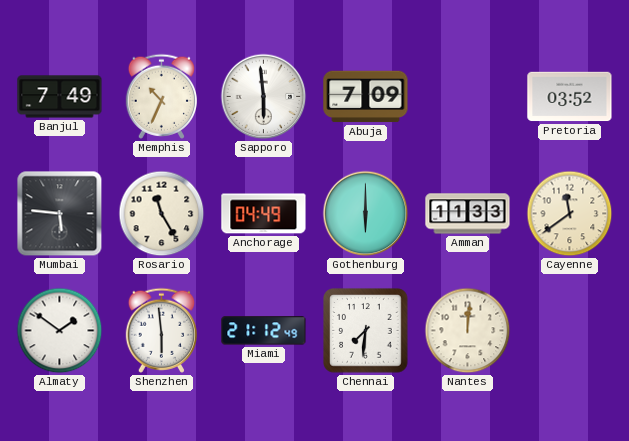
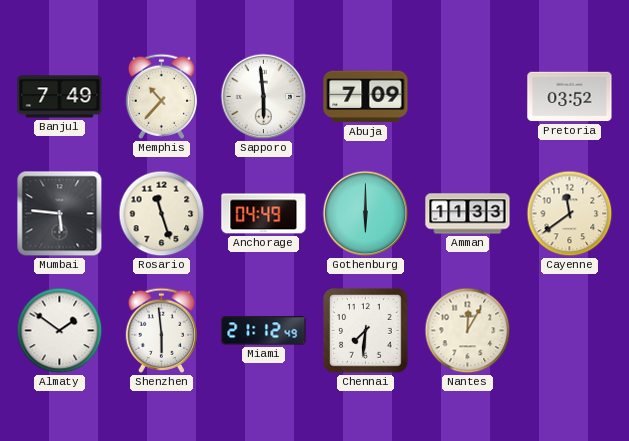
Memphis: 10:34 -> 10:37
Rosario: 11:25 -> 11:27
Nantes: 12:01 -> 12:05
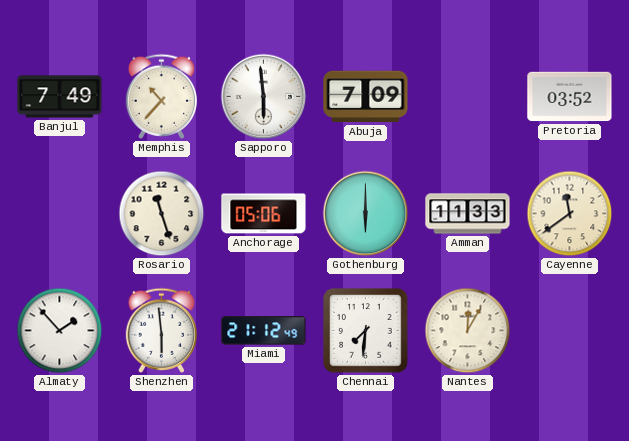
Mumbai: 5:46 -> none
Anchorage: 04:49 -> 05:06
Almaty: 1:51 -> 1:53
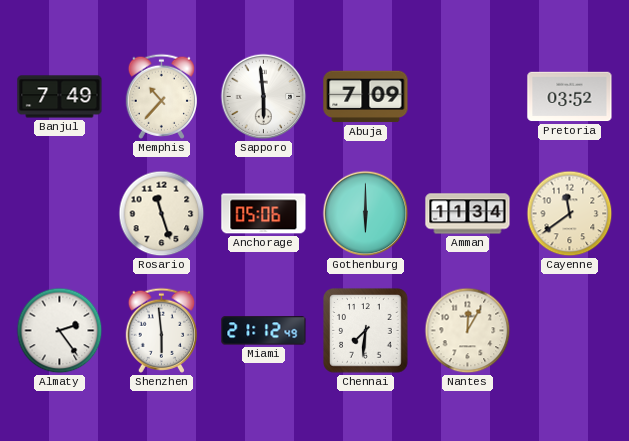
Amman: 11:33 -> 11:34
Almaty: 1:53 -> 2:24
